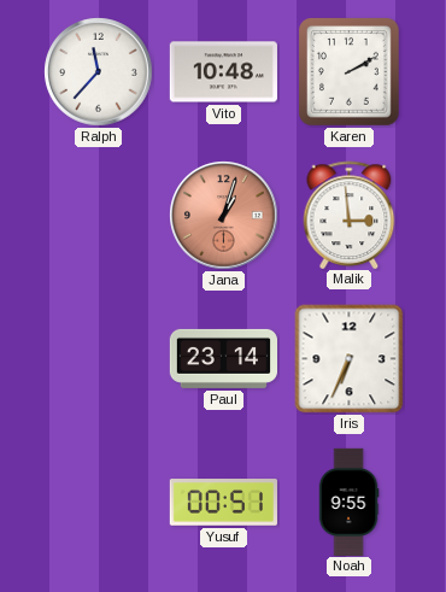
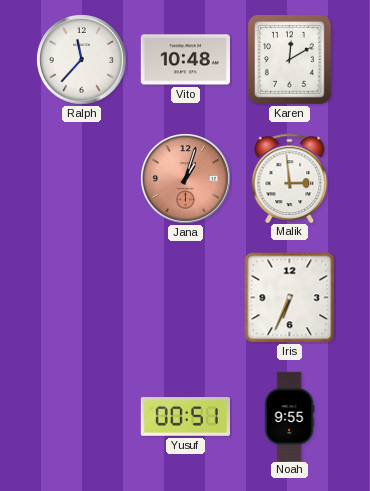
Karen: 2:10 -> 12:10
Paul: 23:14 -> none
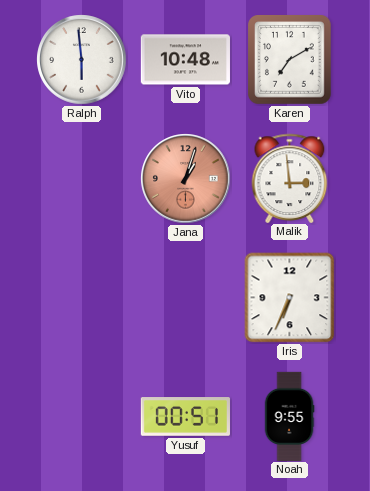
Ralph: 11:37 -> 5:59
Karen: 12:10 -> 7:10
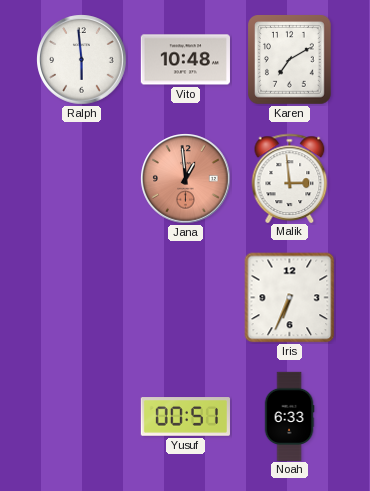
Jana: 1:03 -> 12:59
Noah: 9:55 -> 6:33
